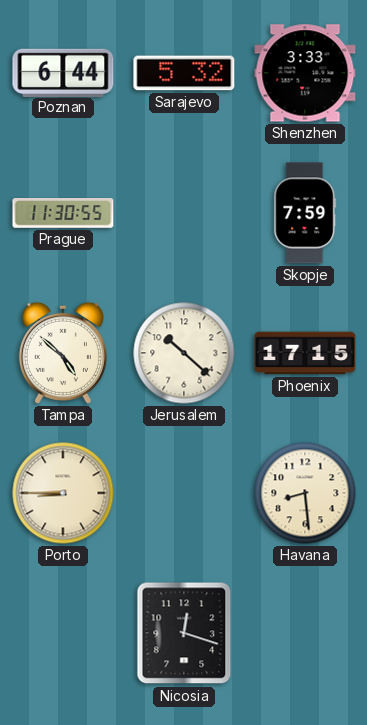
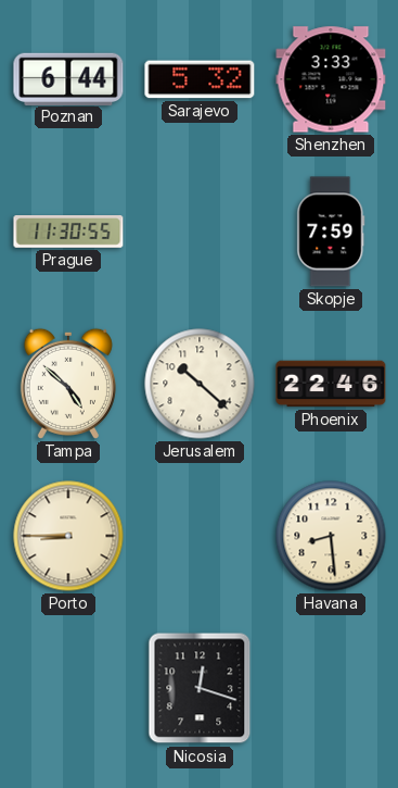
Phoenix: 17:15 -> 22:46
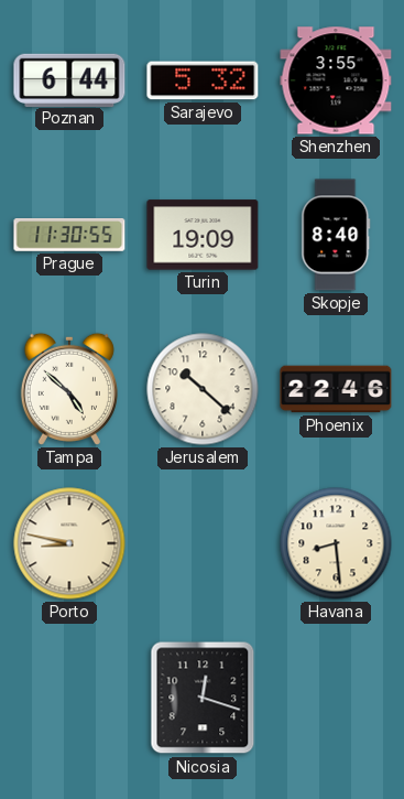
Shenzhen: 3:33 -> 3:55
Turin: none -> 19:09
Skopje: 7:59 -> 8:40
Porto: 8:45 -> 8:47
